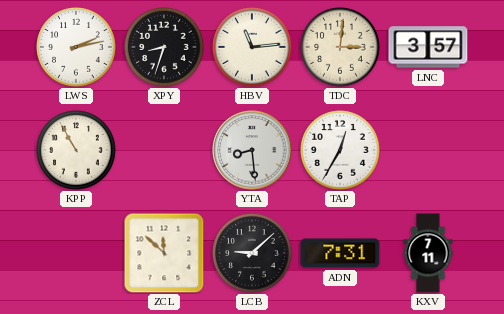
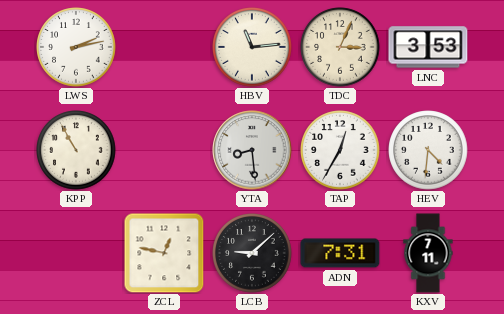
XPY: 8:33 -> none
TDC: 3:01 -> 3:04
LNC: 3:57 -> 3:53
HEV: none -> 4:31
ZCL: 11:52 -> 12:47
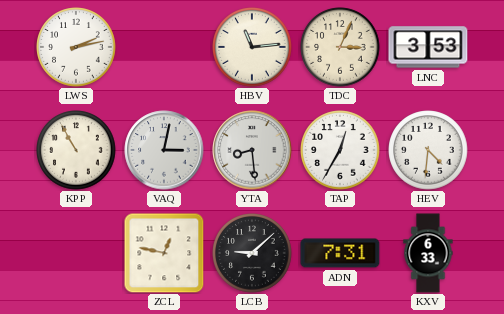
VAQ: none -> 3:02
KXV: 7:11 -> 6:33
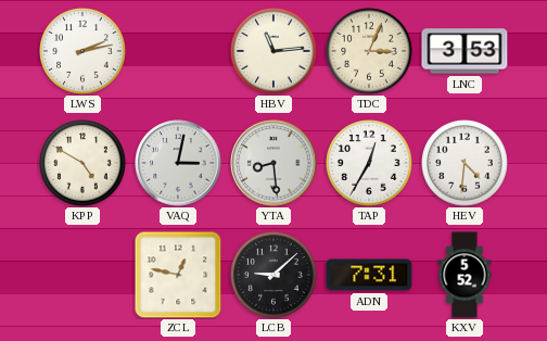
KPP: 10:55 -> 4:50
KXV: 6:33 -> 5:52
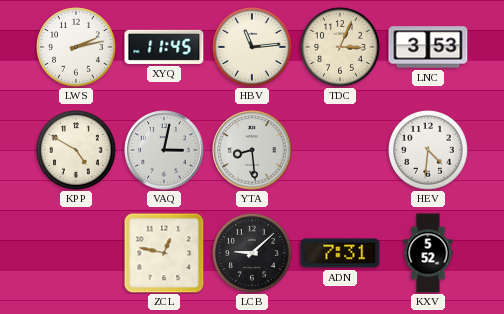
XYQ: none -> 11:45
TAP: 12:35 -> none
